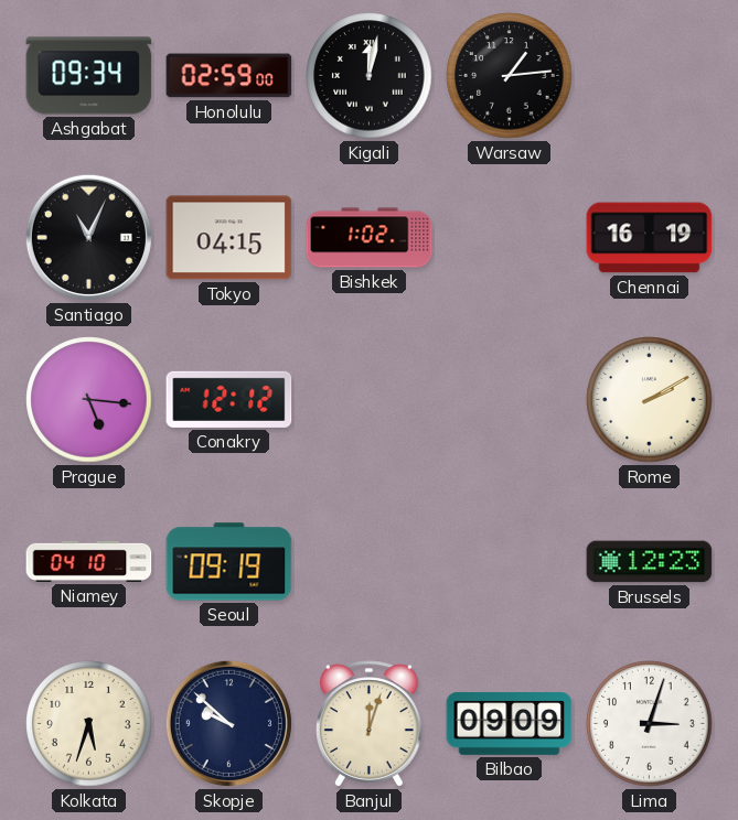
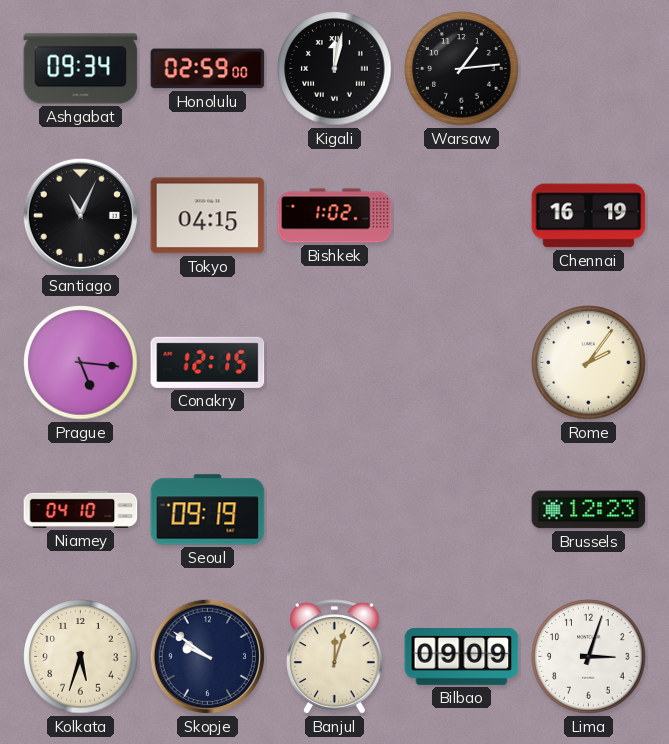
Conakry: 12:12 -> 12:15
Rome: 2:10 -> 2:06
Skopje: 9:52 -> 9:51
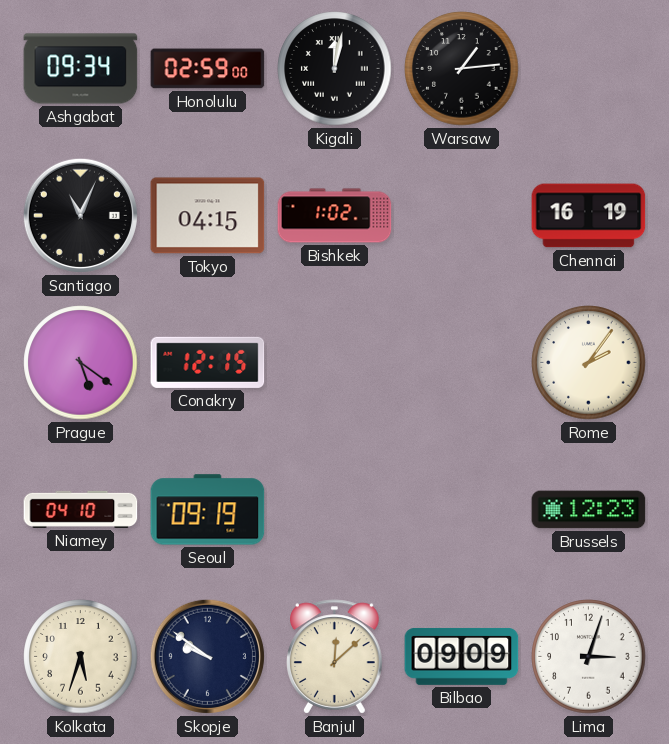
Prague: 5:16 -> 5:21
Banjul: 12:03 -> 12:08
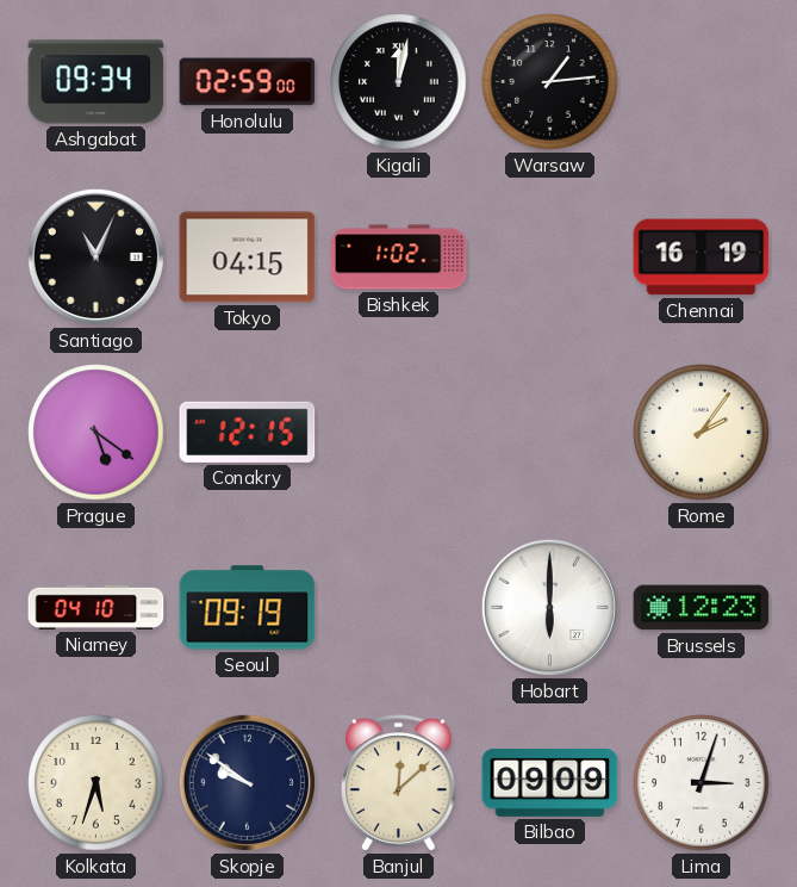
Hobart: none -> 6:00
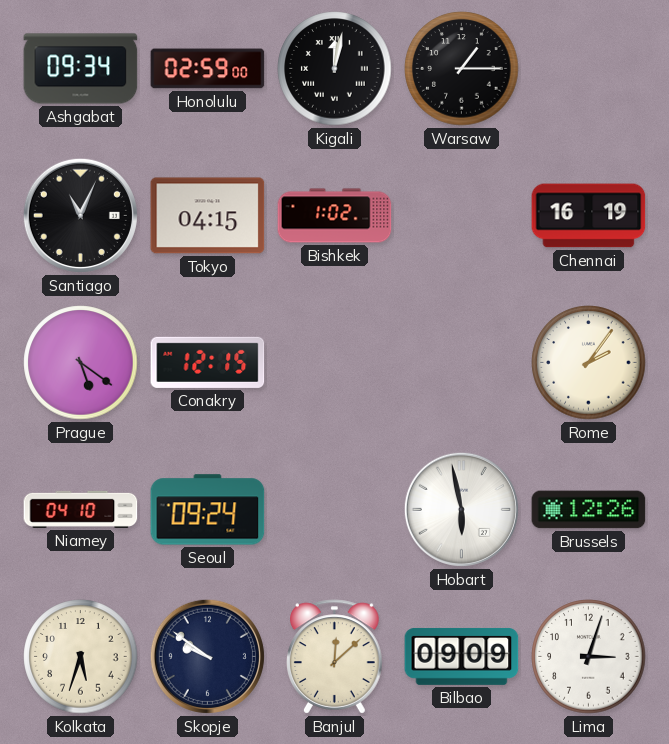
Warsaw: 1:14 -> 1:15
Seoul: 09:19 -> 09:24
Hobart: 6:00 -> 5:58
Brussels: 12:23 -> 12:26
